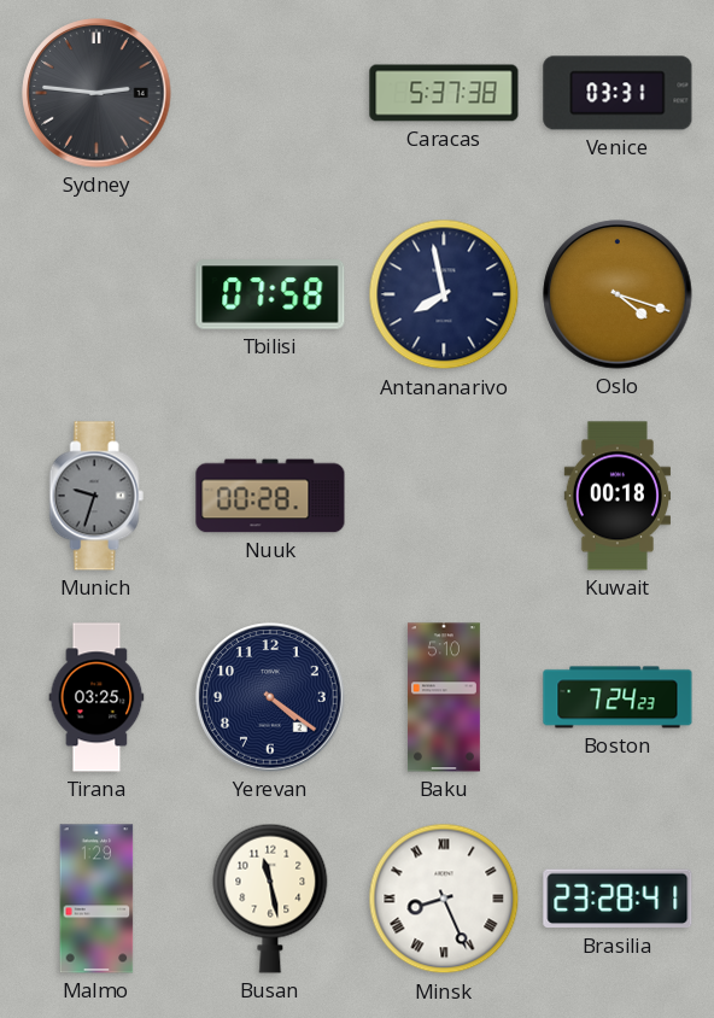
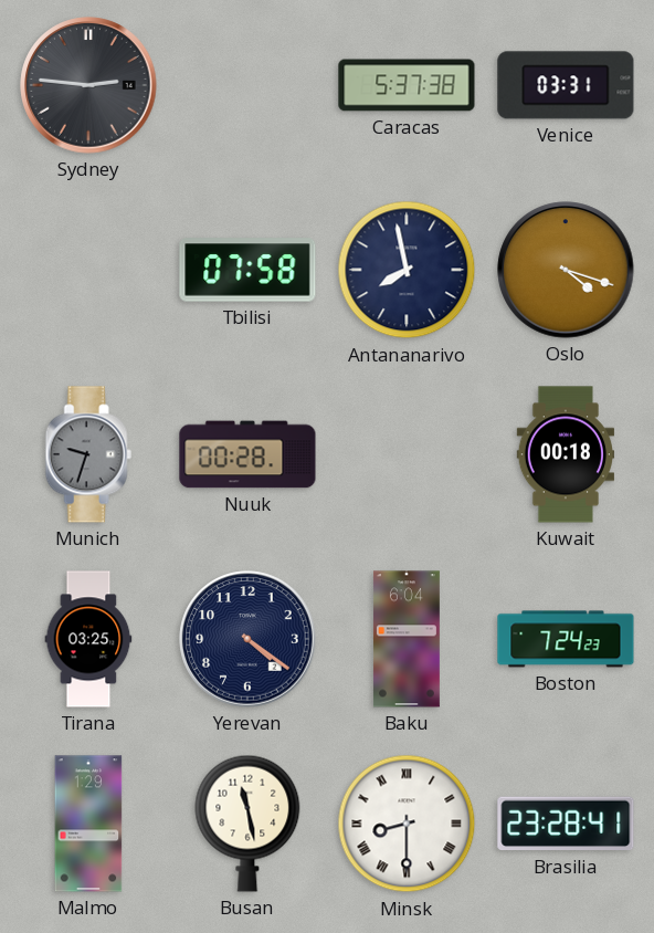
Baku: 5:10 -> 6:04
Minsk: 8:26 -> 8:30
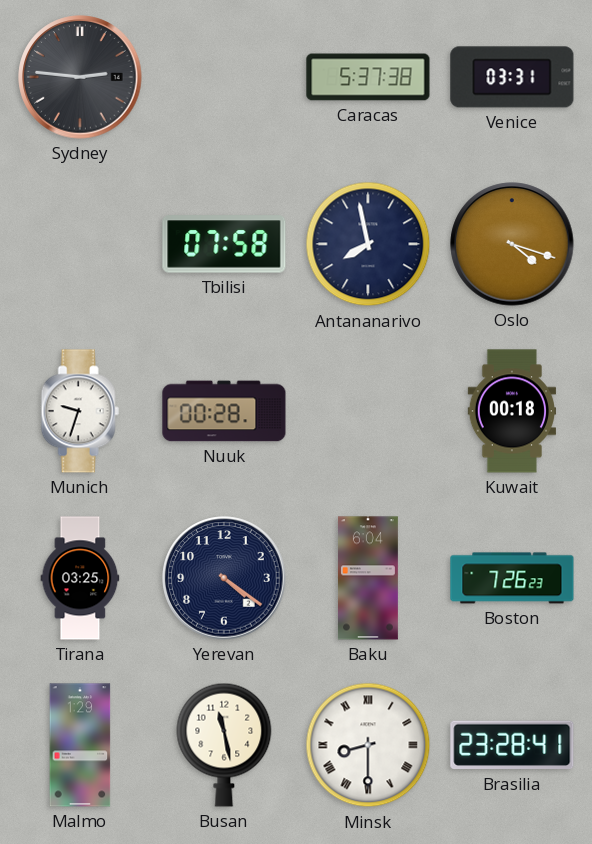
Munich dial: grey -> white
Boston: 7:24 -> 7:26
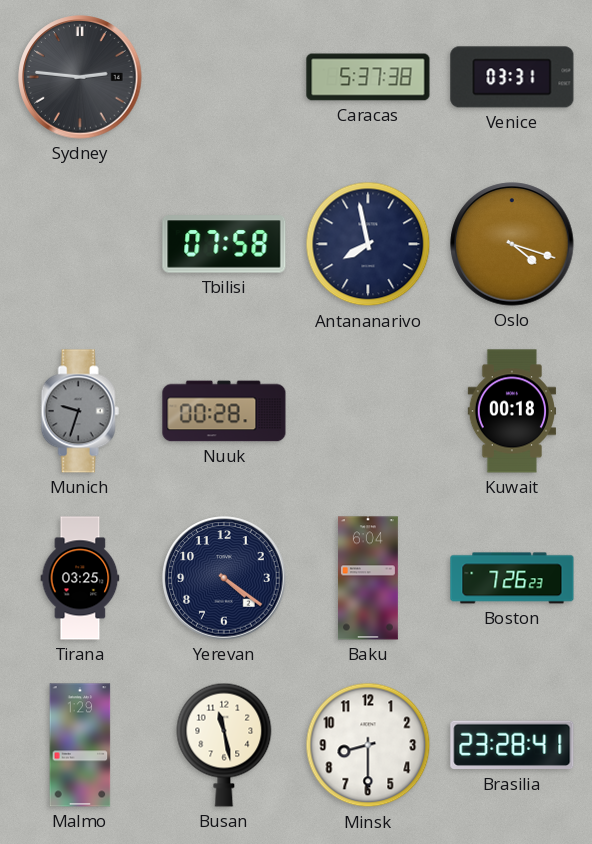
Munich dial: white -> grey
Minsk numerals: Roman -> Arabic
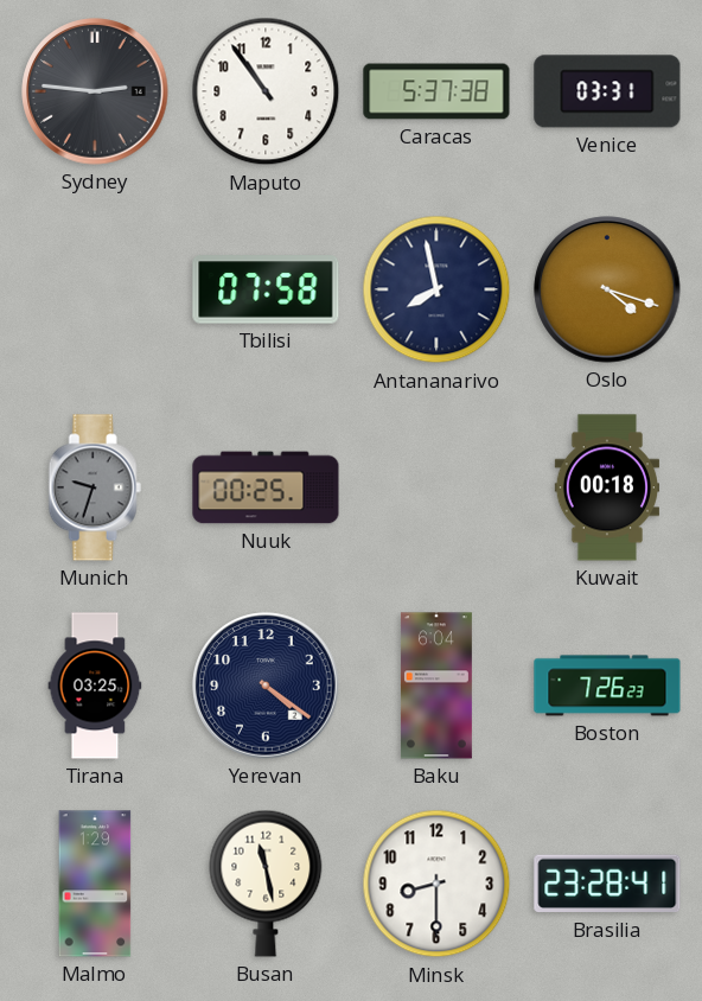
Maputo: none -> 10:54
Nuuk: 00:28 -> 00:25
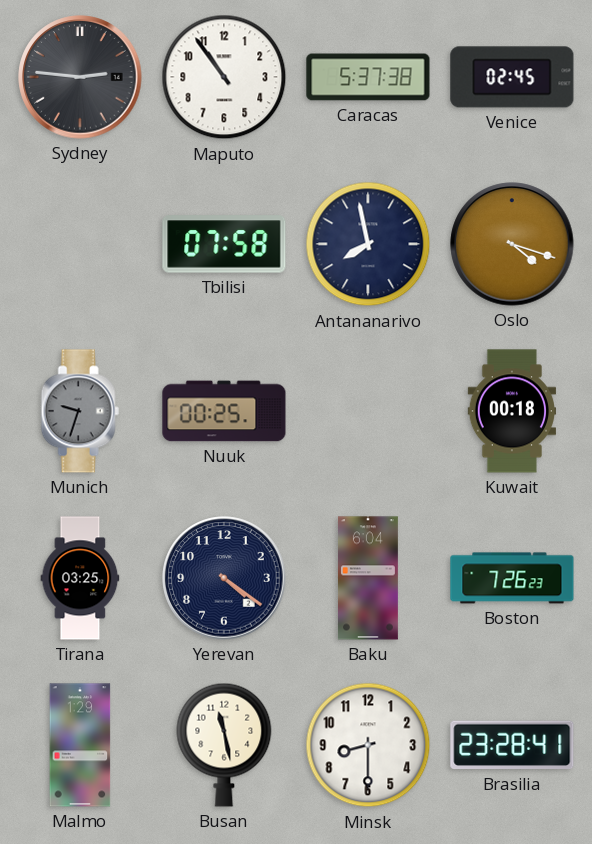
Venice: 03:31 -> 02:45
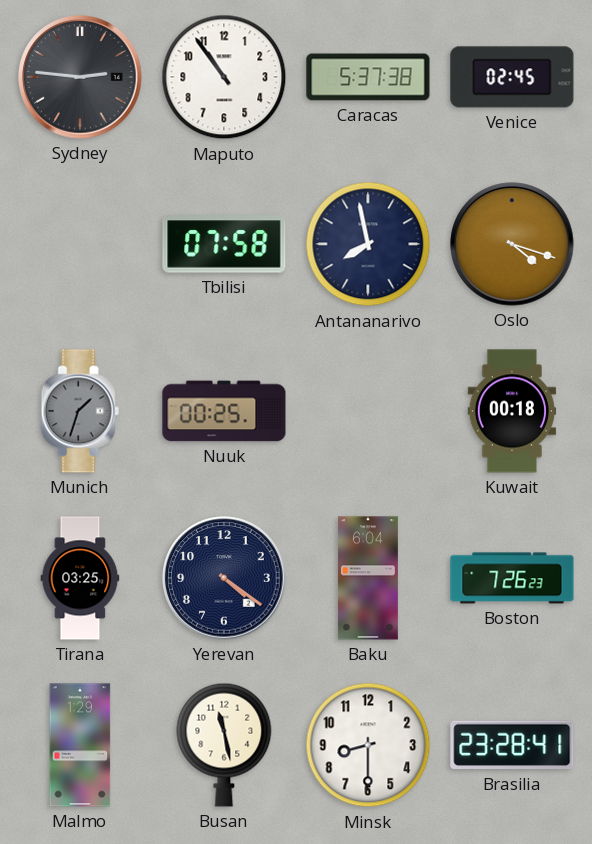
Munich: 9:33 -> 1:33
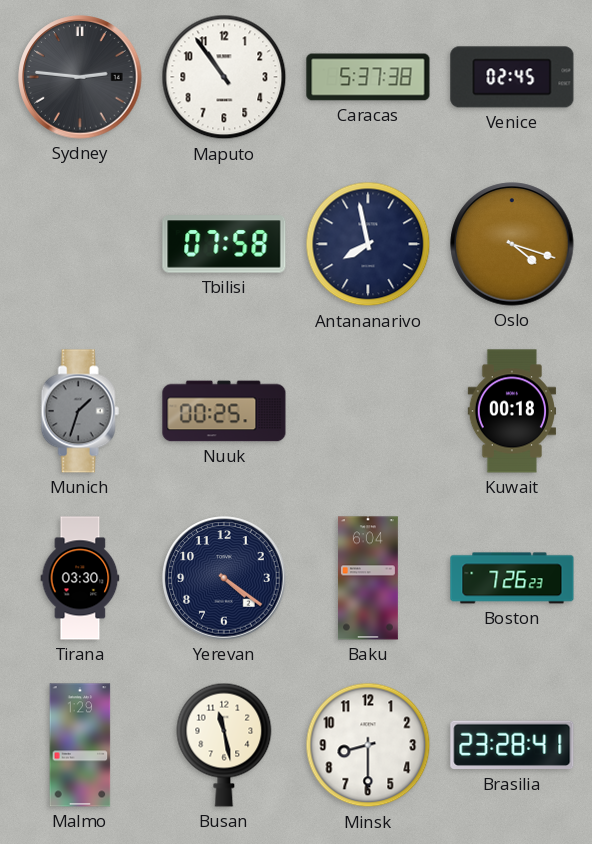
Tirana: 03:25 -> 03:30
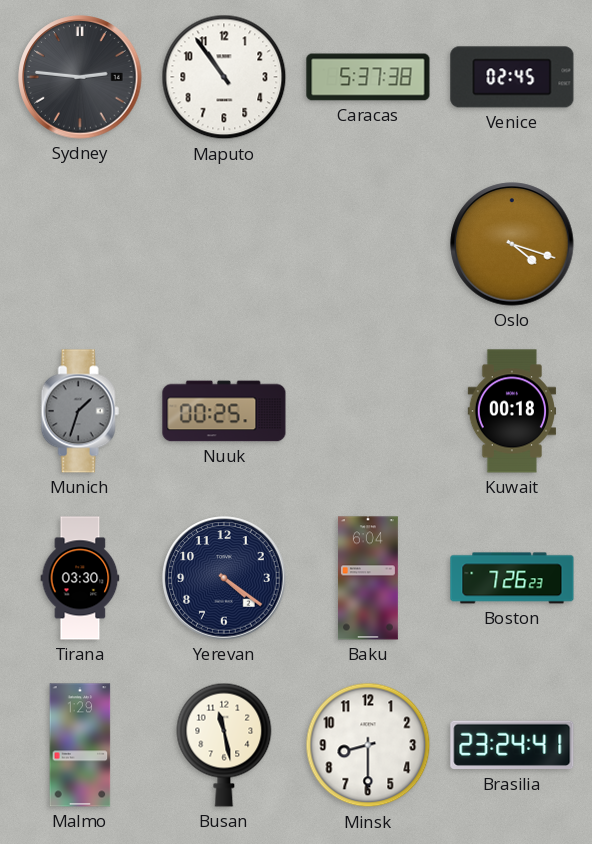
Tbilisi: 07:58 -> none
Antananarivo: 7:58 -> none
Brasilia: 23:28 -> 23:24
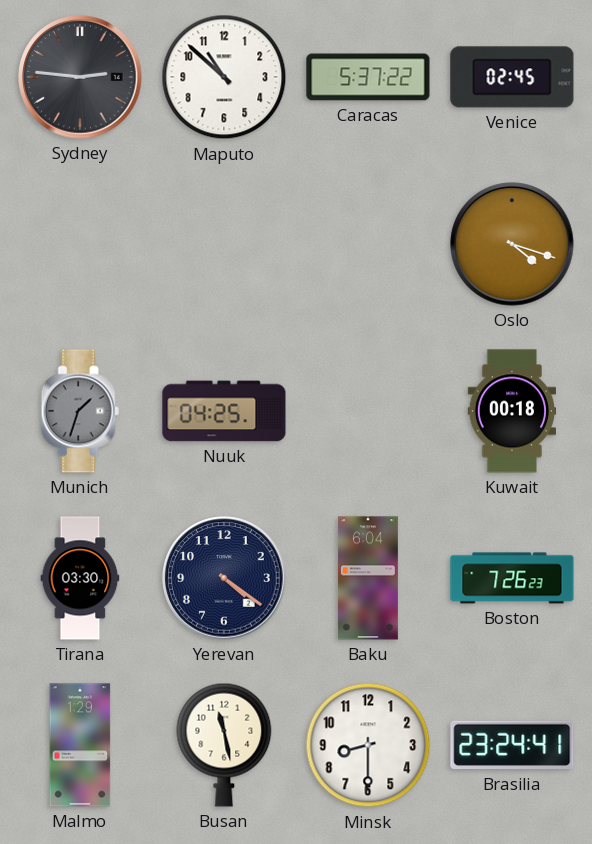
Maputo: 10:54 -> 10:52
Caracas: 5:37:38 -> 5:37:22
Nuuk: 00:25 -> 04:25
